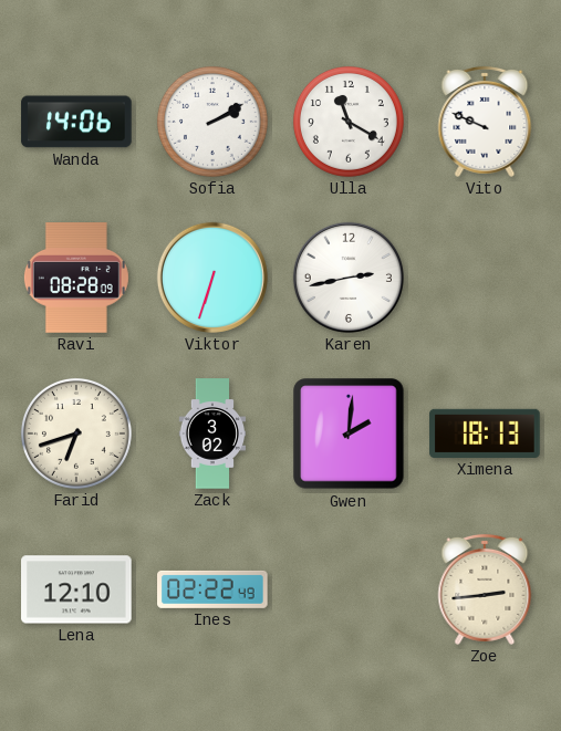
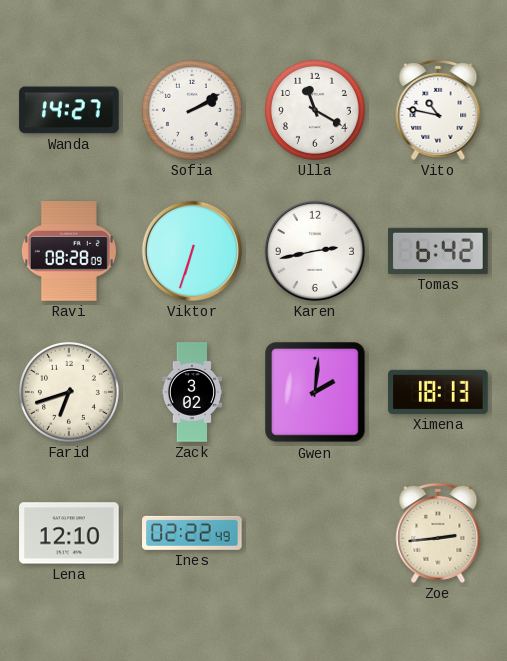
Wanda: 14:06 -> 14:27
Vito: 9:49 -> 10:47
Tomas: none -> 6:42
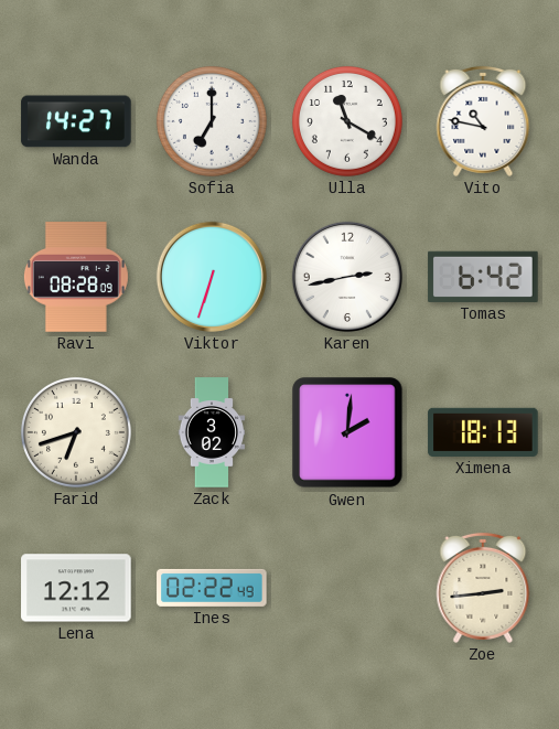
Sofia: 2:10 -> 7:00
Lena: 12:10 -> 12:12
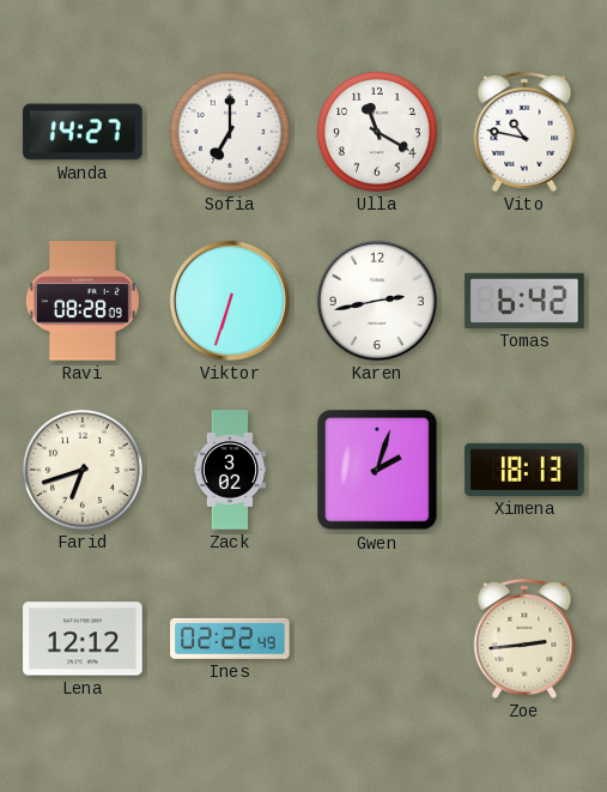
Gwen: 2:01 -> 2:03
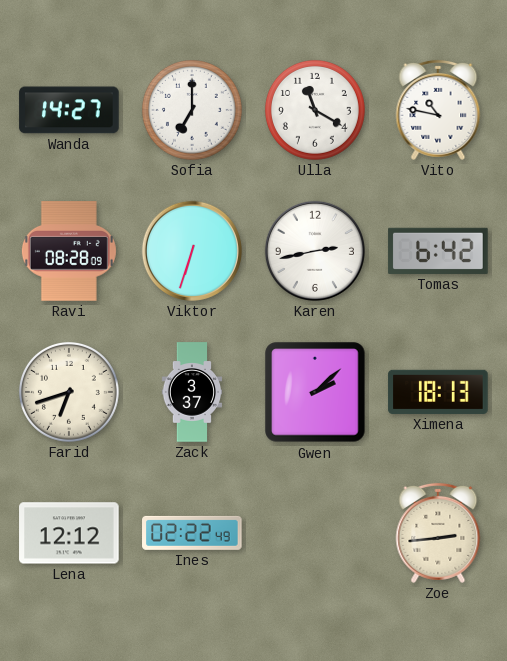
Zack: 3:02 -> 3:37
Gwen: 2:03 -> 2:08
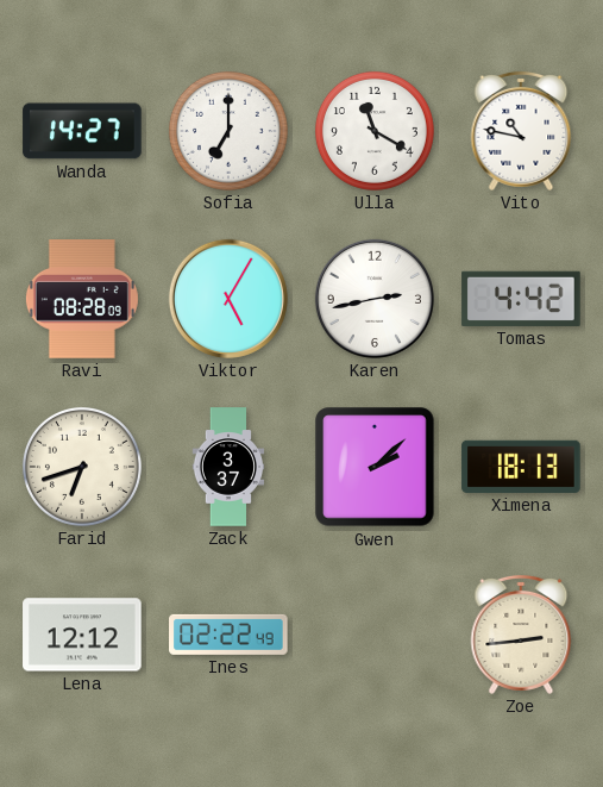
Viktor: 6:33 -> 5:05
Tomas: 6:42 -> 4:42
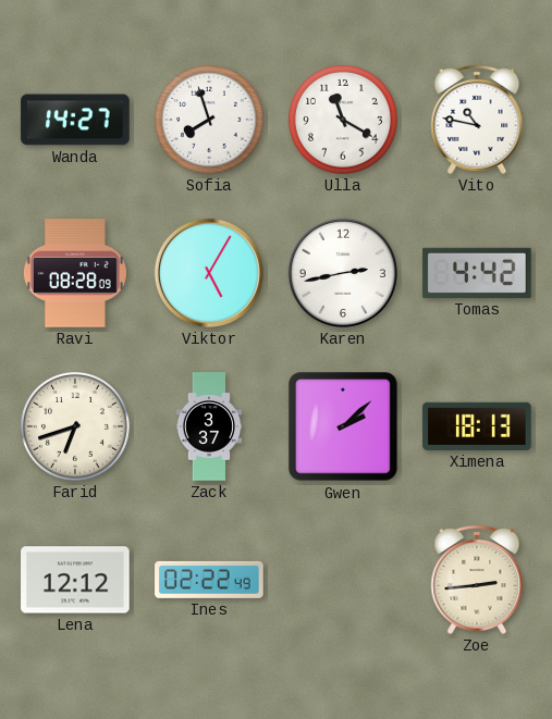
Sofia: 7:00 -> 7:57
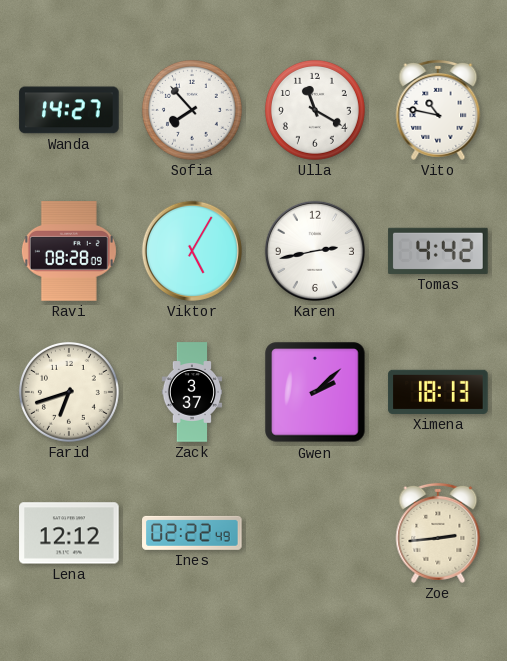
Sofia: 7:57 -> 7:53
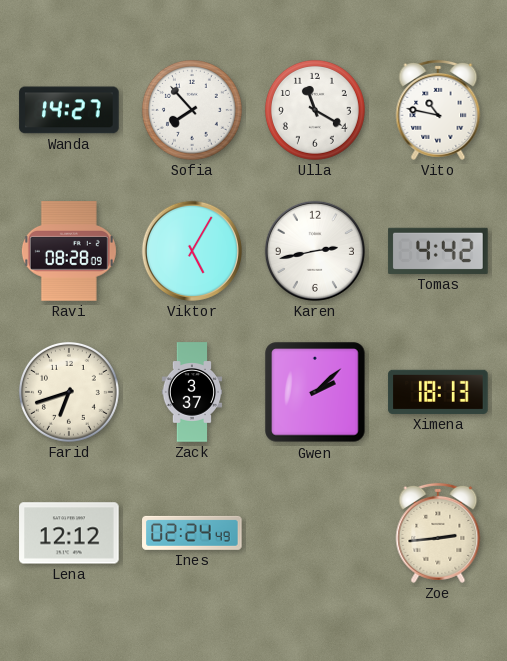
Ines: 02:22 -> 02:24
